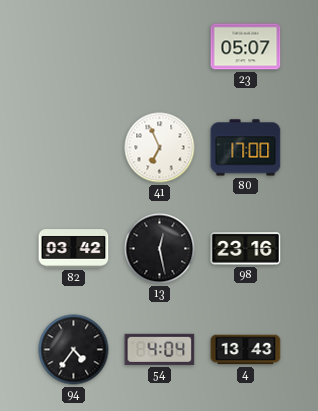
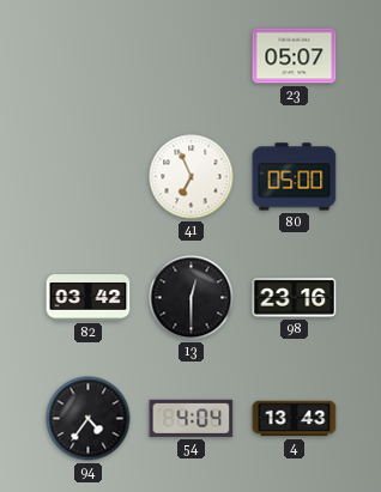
80: 17:00 -> 05:00
13: 12:28 -> 12:30
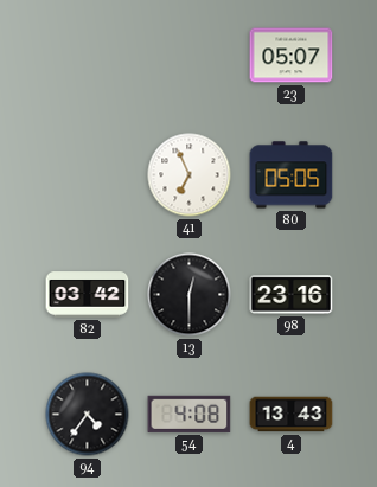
80: 05:00 -> 05:05
54: 4:04 -> 4:08
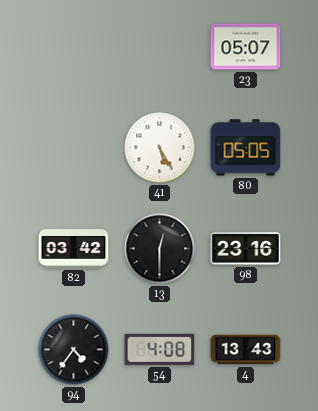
41: 6:56 -> 5:25
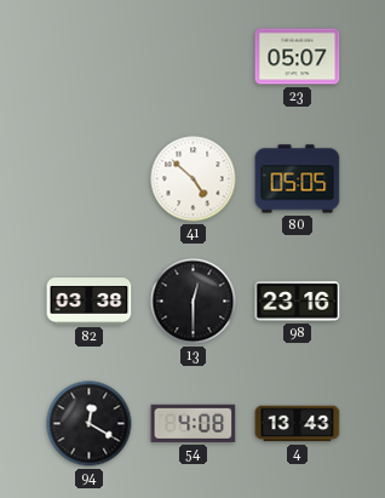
41: 5:25 -> 4:52
82: 03:42 -> 03:38
94: 4:36 -> 12:20
